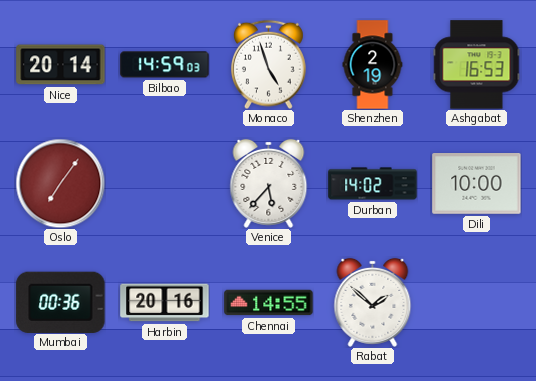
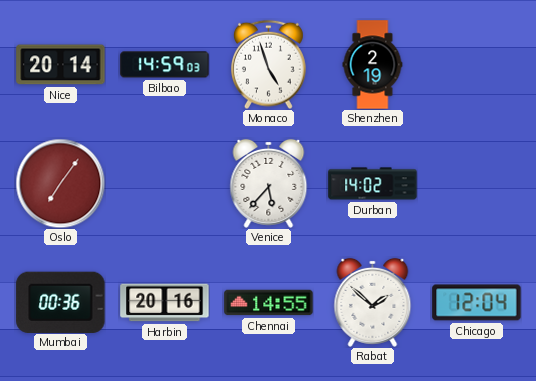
Ashgabat: 16:53 -> none
Dili: 10:00 -> none
Chicago: none -> 12:04
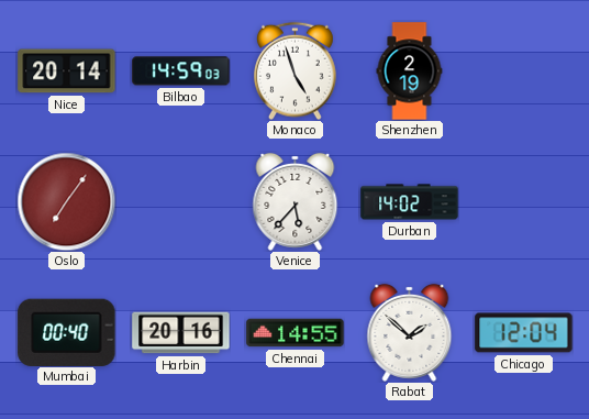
Mumbai: 00:36 -> 00:40
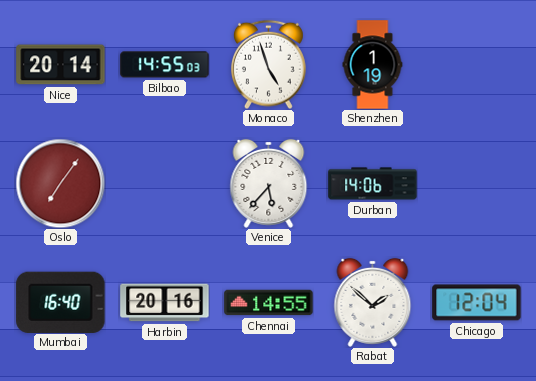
Bilbao: 14:59 -> 14:55
Shenzhen: 2:19 -> 1:19
Durban: 14:02 -> 14:06
Mumbai: 00:40 -> 16:40
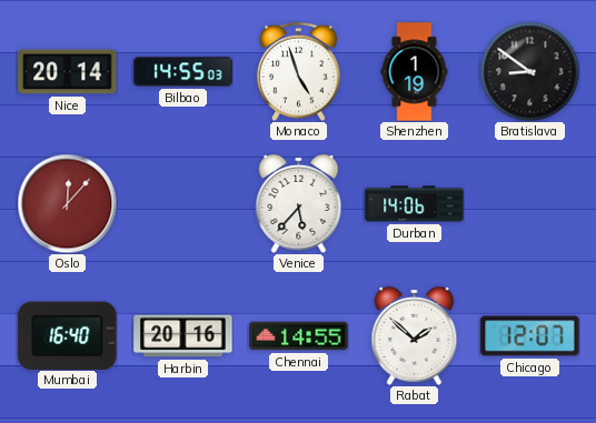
Bratislava: none -> 8:51
Oslo: 7:06 -> 12:07
Chicago: 12:04 -> 12:07
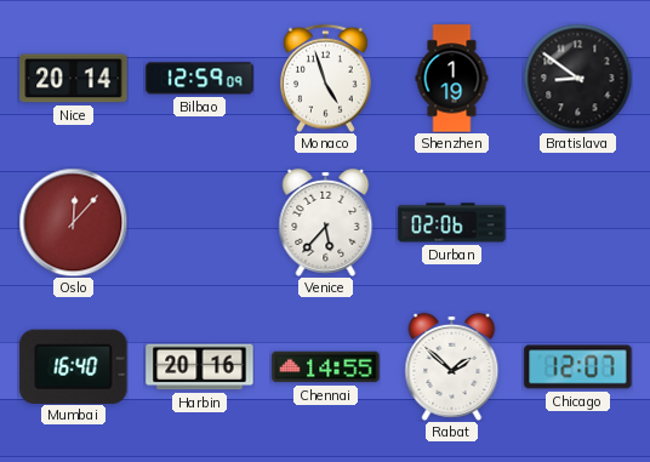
Bilbao: 14:55 -> 12:59
Durban: 14:06 -> 02:06
